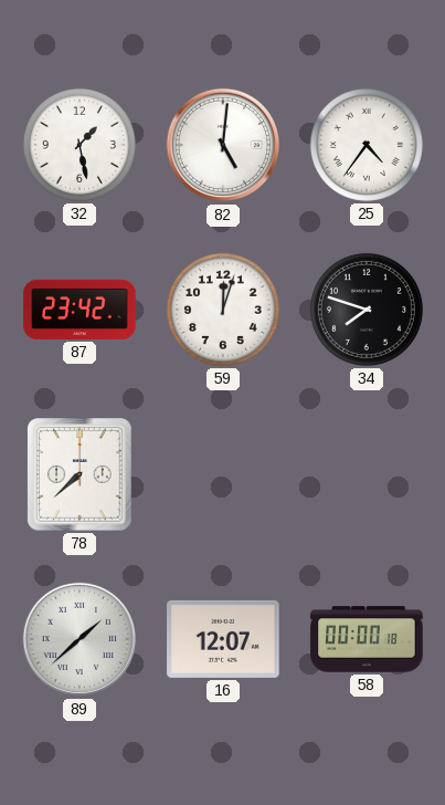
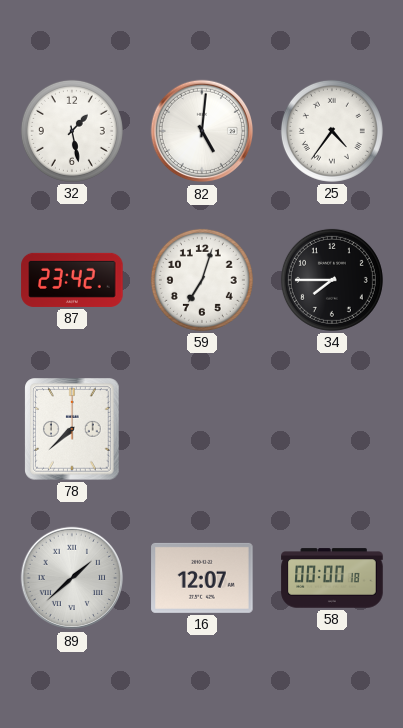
59: 12:03 -> 7:03
34: 7:48 -> 7:45
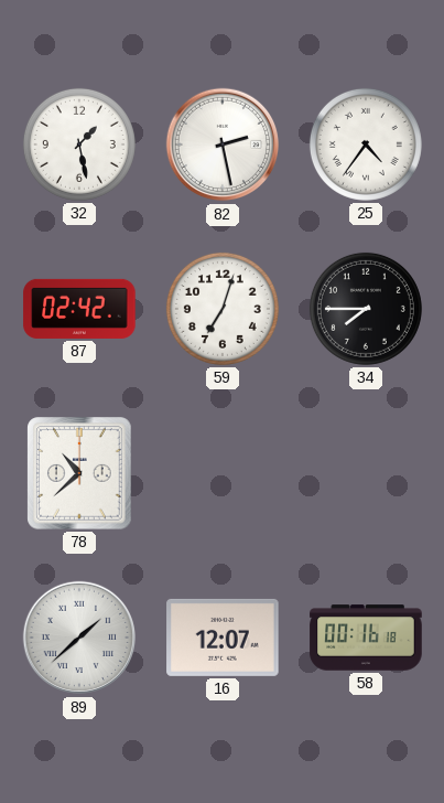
82: 5:01 -> 2:28
87: 23:42 -> 02:42
78: 7:38 -> 10:38
58: 00:00 -> 00:16
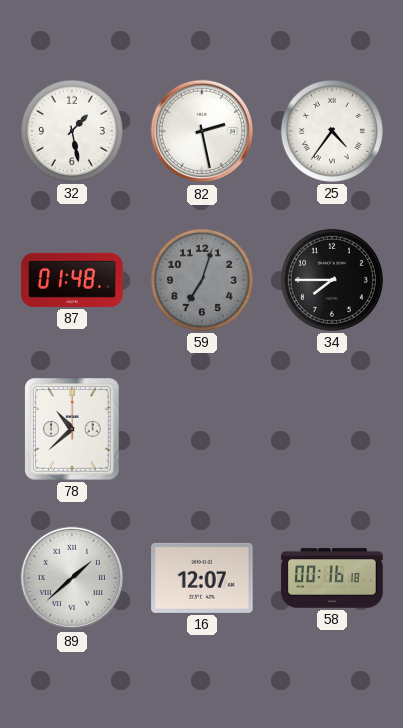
87: 02:42 -> 01:48
59 dial: white -> grey
